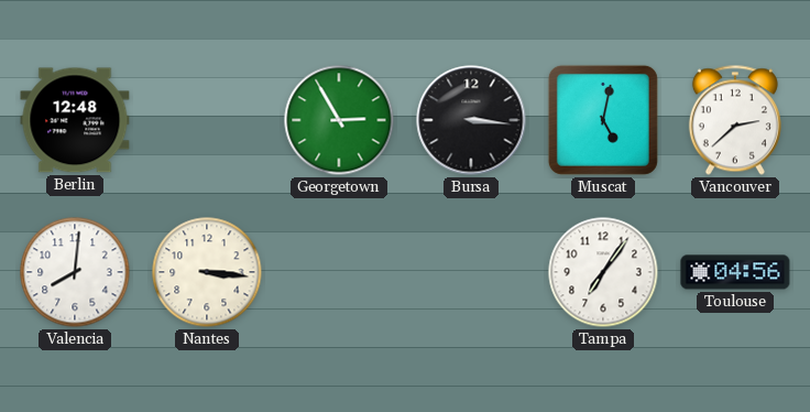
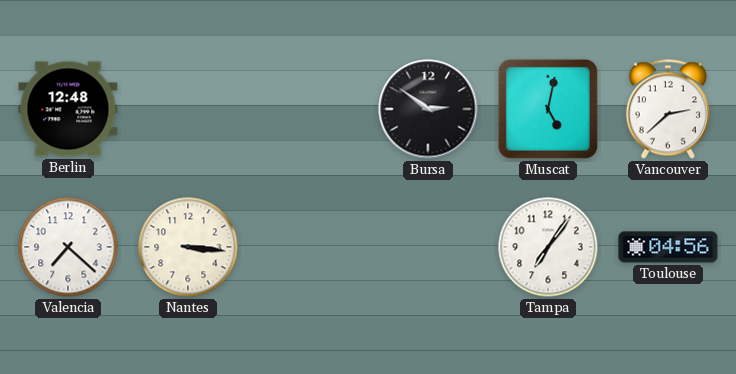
Georgetown: 2:55 -> none
Bursa: 3:16 -> 2:51
Valencia: 8:01 -> 7:22
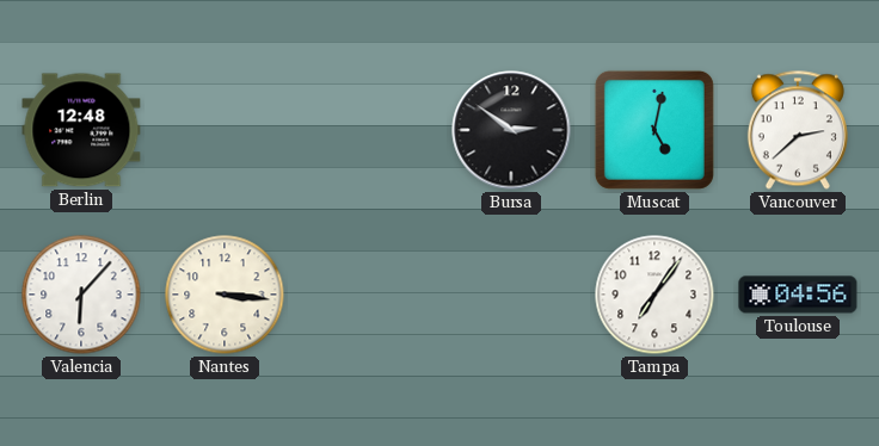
Valencia: 7:22 -> 6:07
